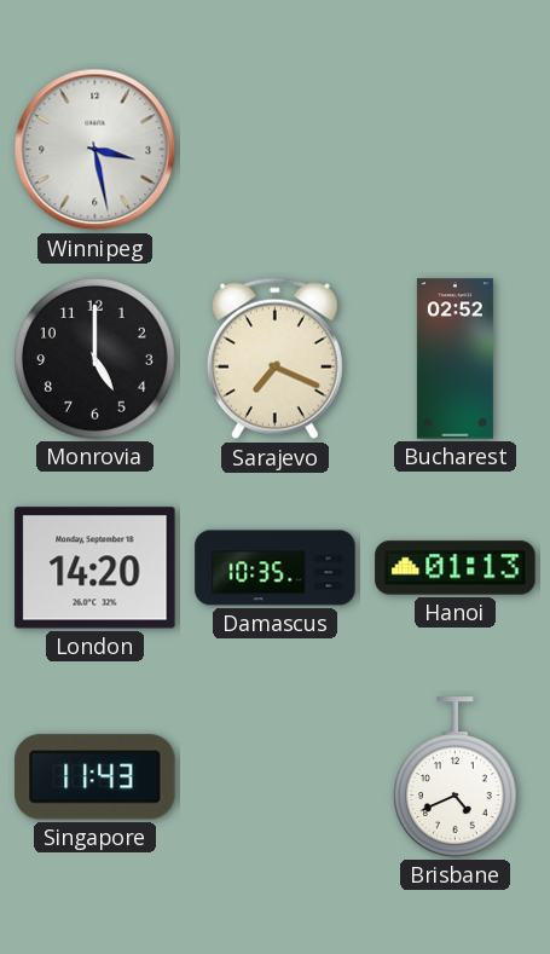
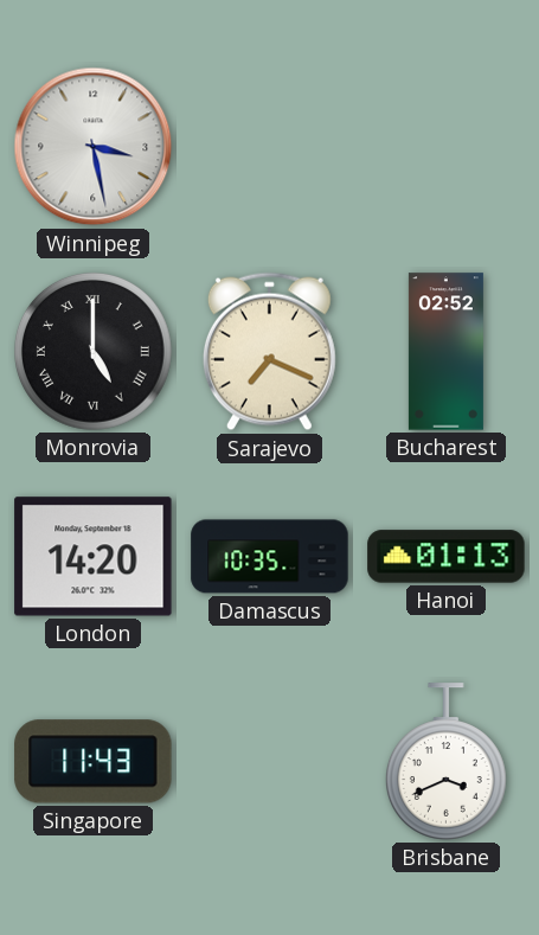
Monrovia numerals: Arabic -> Roman
Brisbane: 4:41 -> 3:41
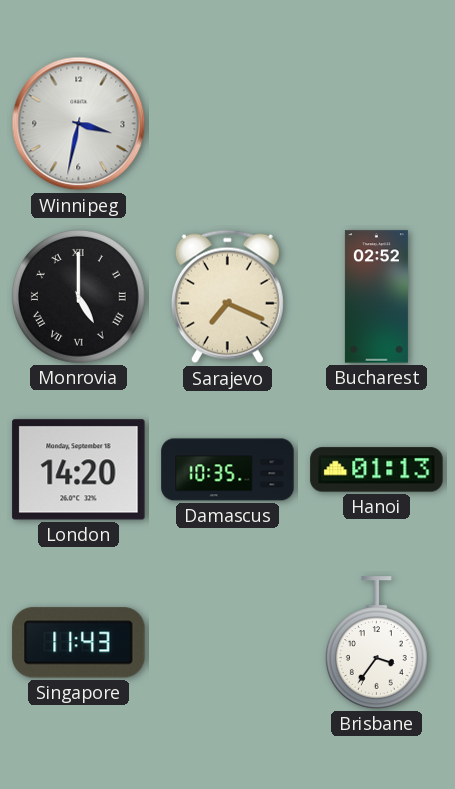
Winnipeg: 3:28 -> 3:32
Brisbane: 3:41 -> 3:36
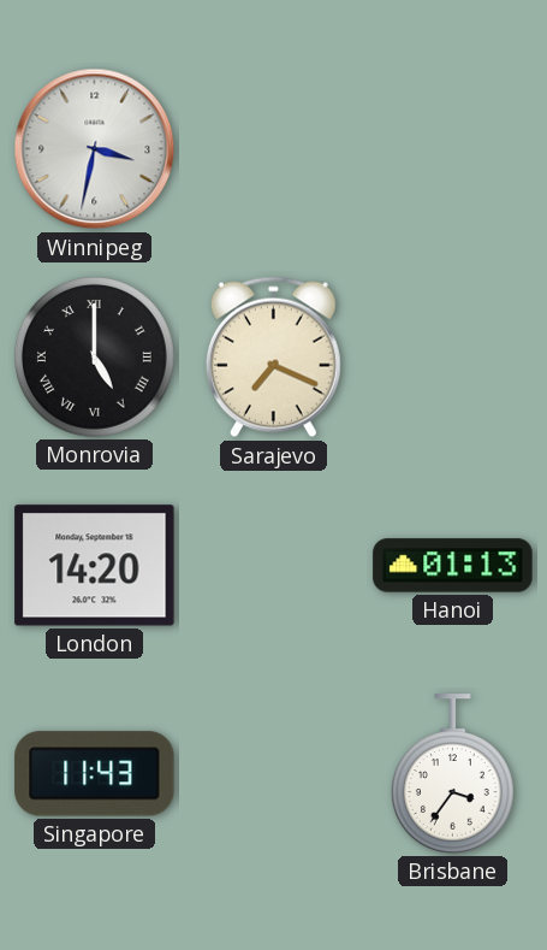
Bucharest: 02:52 -> none
Damascus: 10:35 -> none
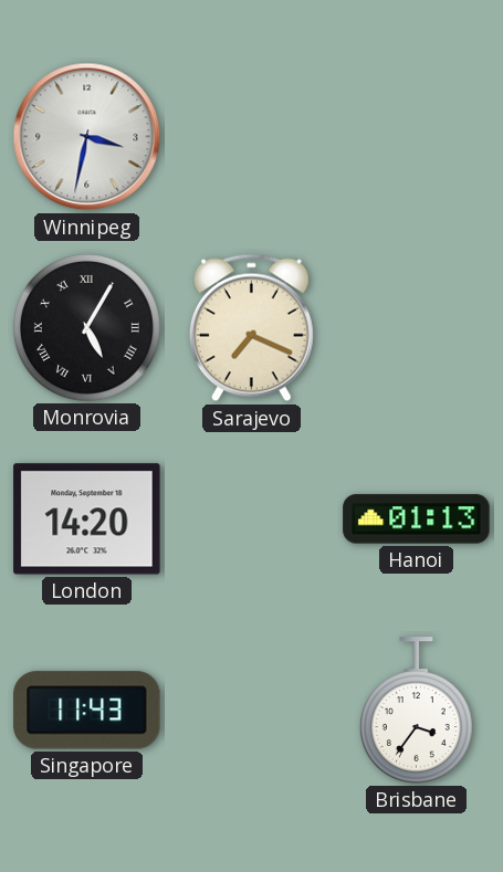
Monrovia: 5:00 -> 5:05
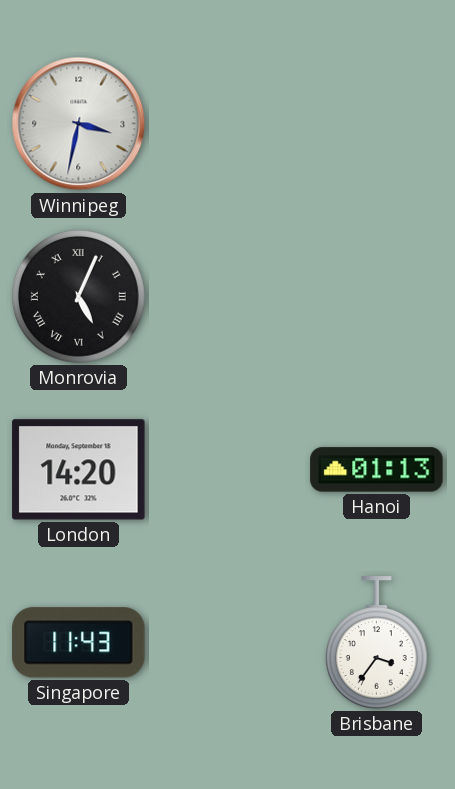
Monrovia: 5:05 -> 5:04
Sarajevo: 7:19 -> none
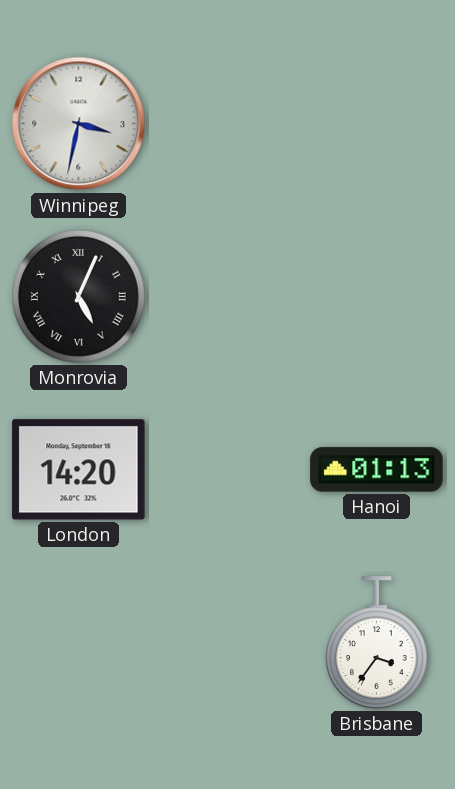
Singapore: 11:43 -> none
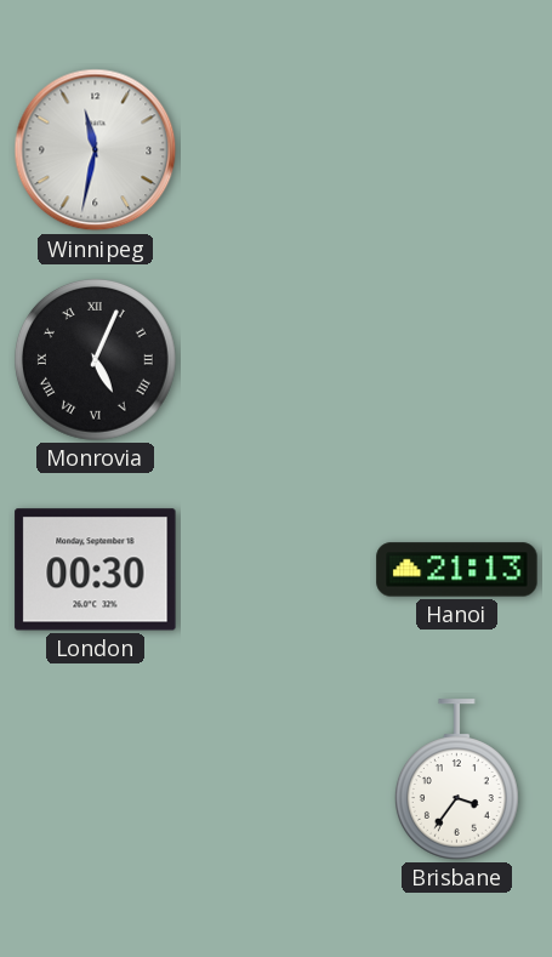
Winnipeg: 3:32 -> 11:32
London: 14:20 -> 00:30
Hanoi: 01:13 -> 21:13
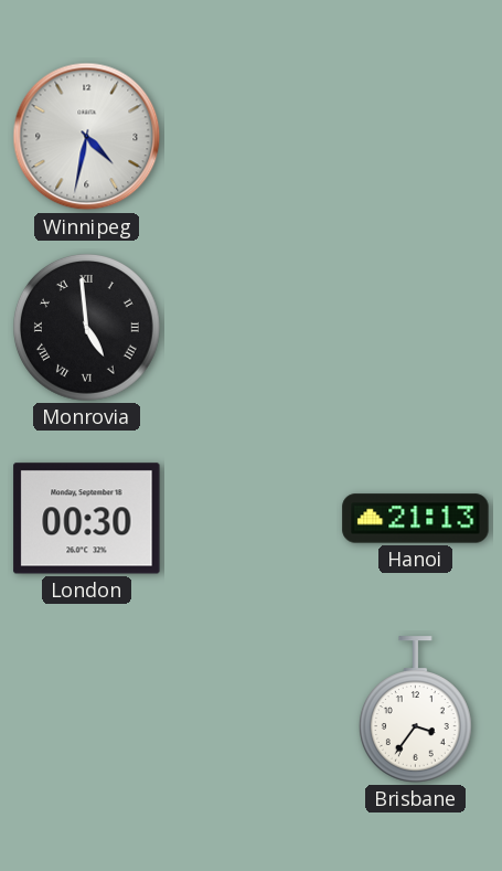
Winnipeg: 11:32 -> 4:32
Monrovia: 5:04 -> 4:59
